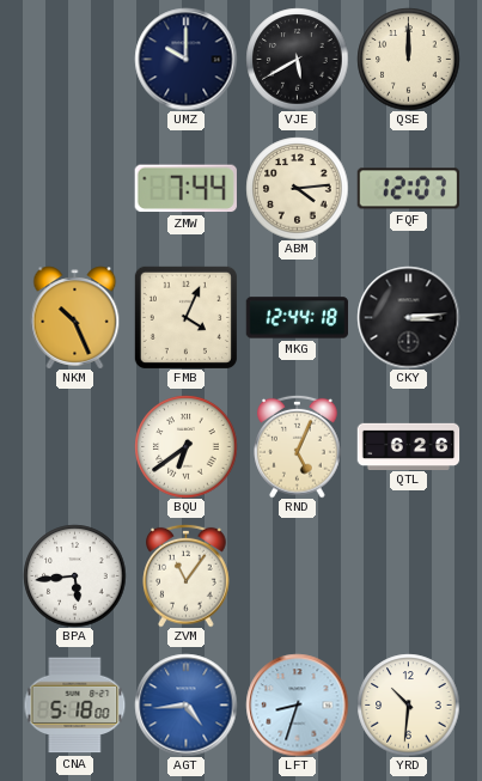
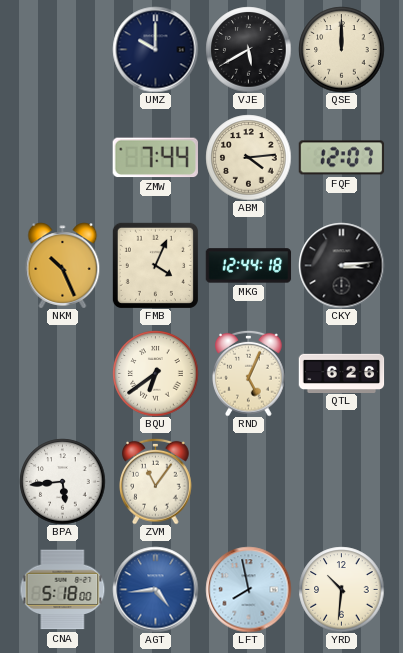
LFT: 8:33 -> 7:58
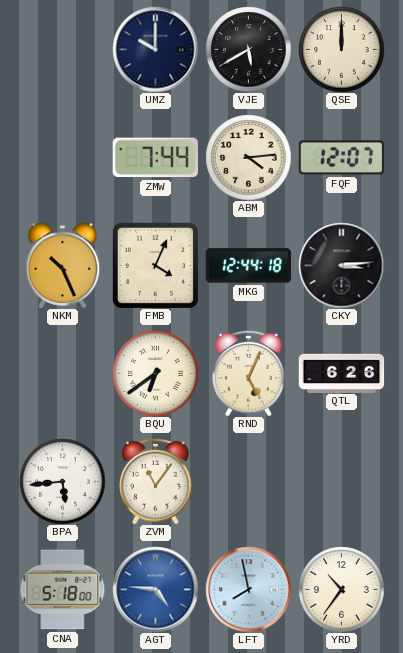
AGT: 4:44 -> 4:46
YRD: 10:31 -> 10:36
